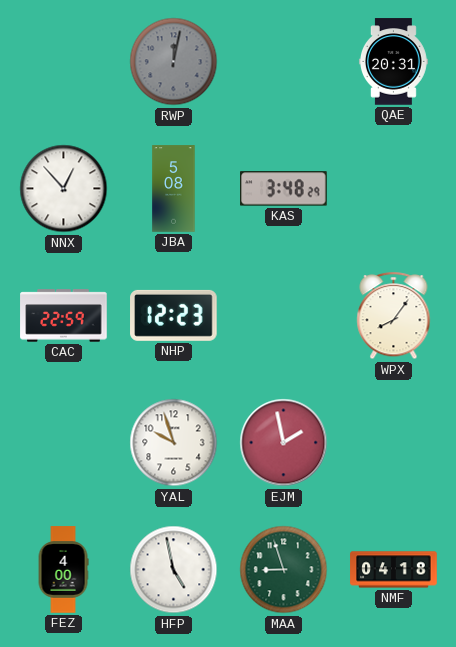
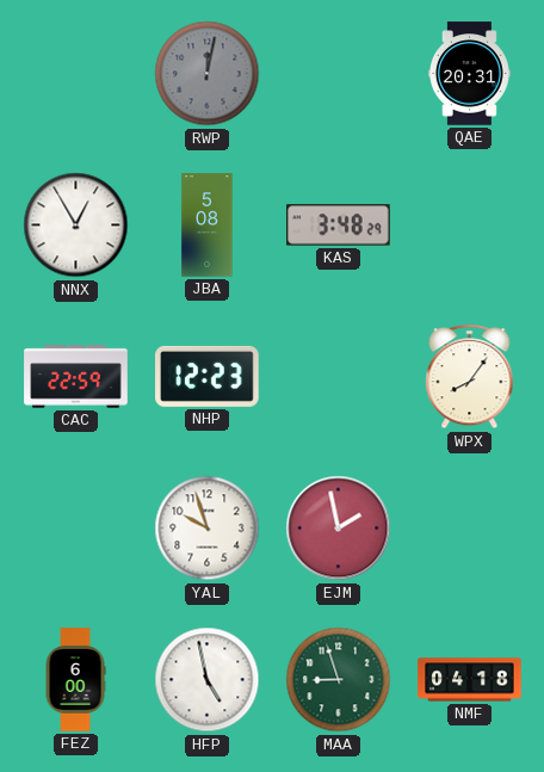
NNX: 12:53 -> 12:55
FEZ: 4:00 -> 6:00
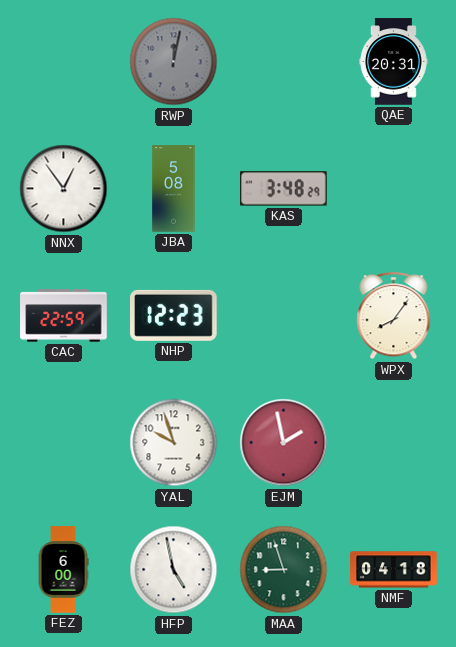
NNX: 12:55 -> 12:54
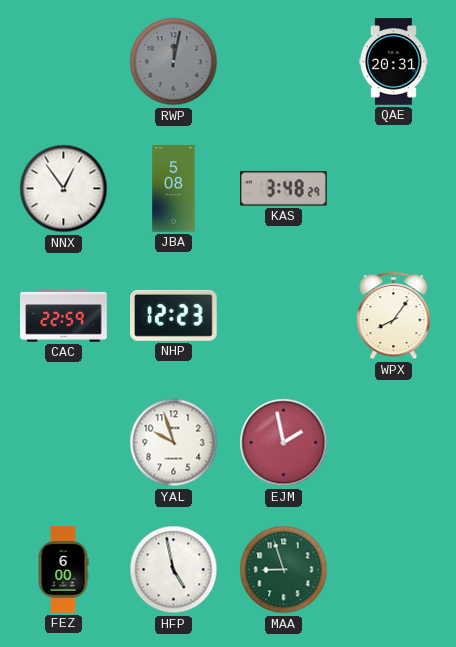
NMF: 04:18 -> none
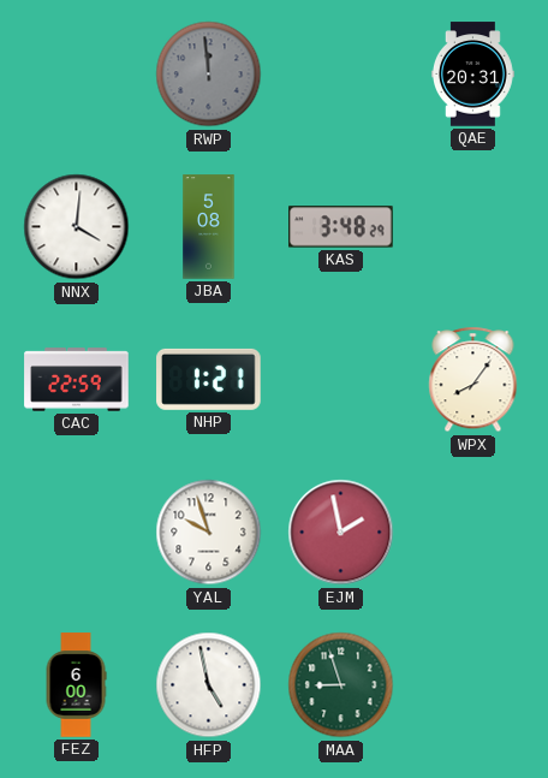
RWP: 12:02 -> 11:59
NNX: 12:54 -> 4:01
NHP: 12:23 -> 1:21
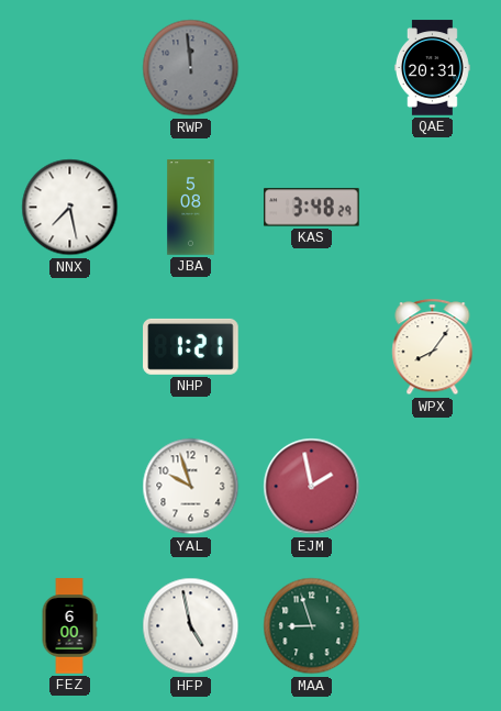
NNX: 4:01 -> 7:28
CAC: 22:59 -> none
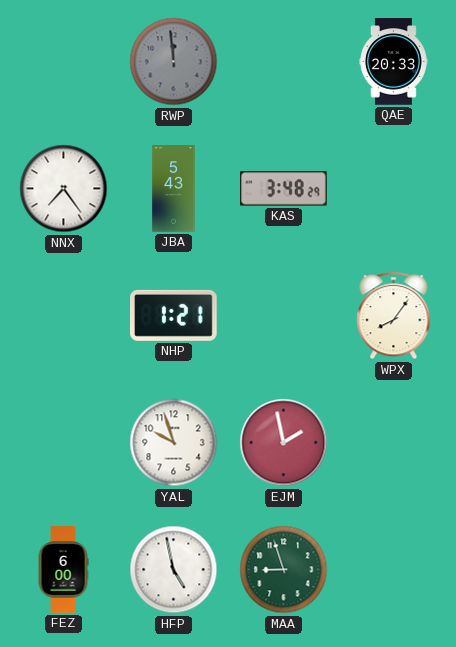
QAE: 20:31 -> 20:33
NNX: 7:28 -> 7:24
JBA: 5:08 -> 5:43
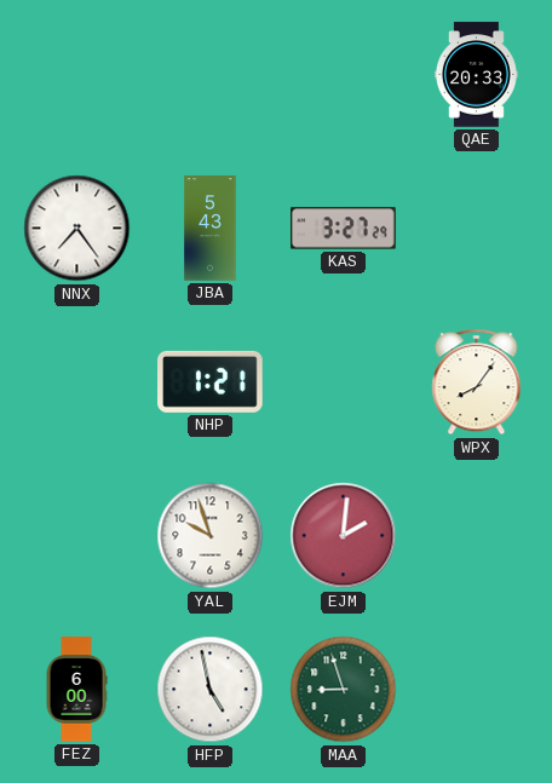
RWP: 11:59 -> none
KAS: 3:48 -> 3:27
EJM: 1:58 -> 2:01
